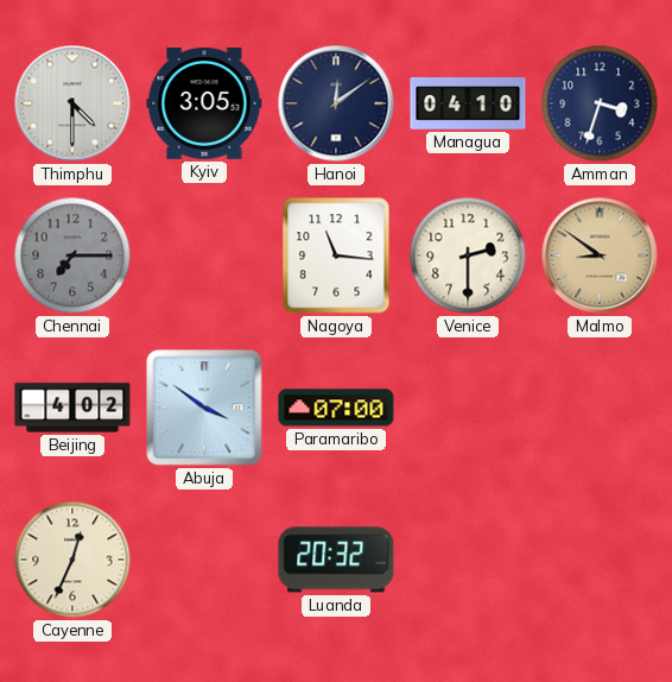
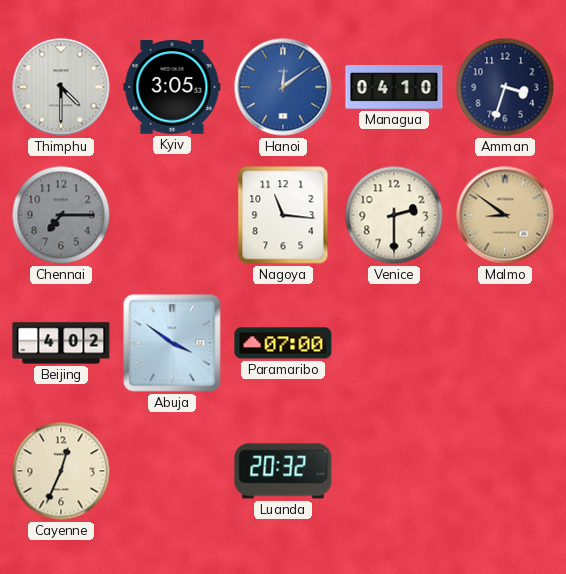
Hanoi dial: navy -> blue
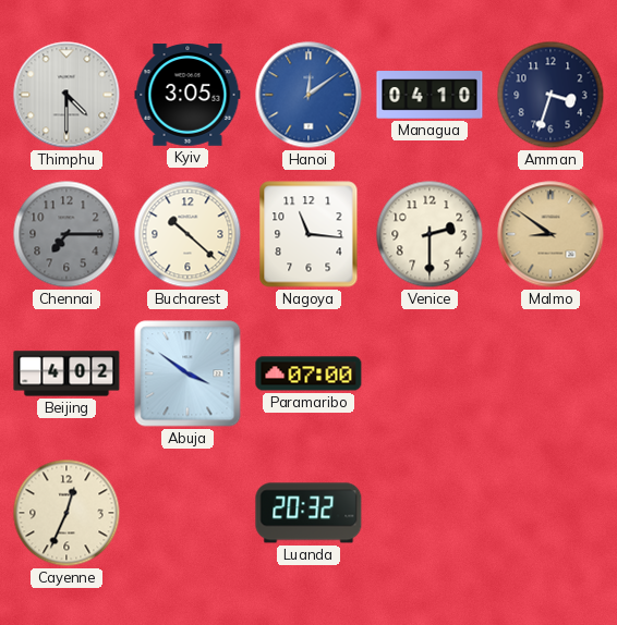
Bucharest: none -> 10:22
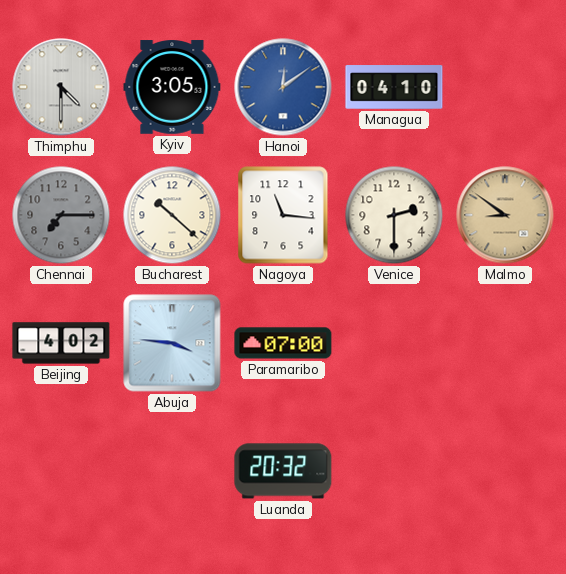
Amman: 3:33 -> none
Abuja: 3:51 -> 3:46
Cayenne: 12:34 -> none
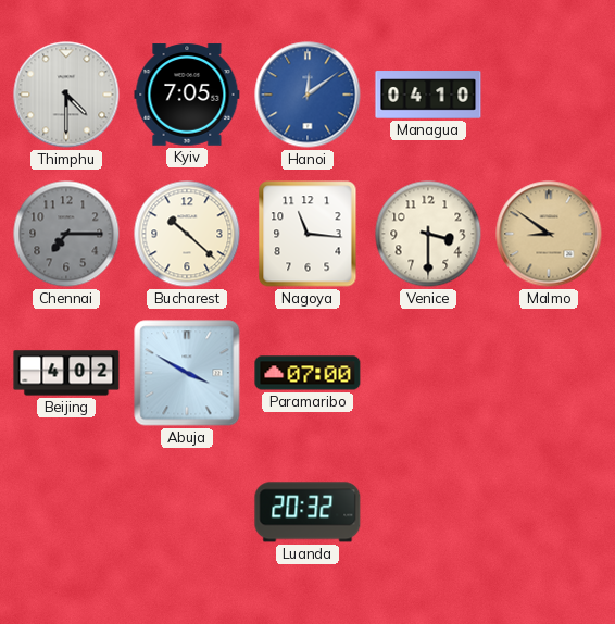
Kyiv: 3:05 -> 7:05
Venice: 2:30 -> 3:30
Abuja: 3:46 -> 3:50
